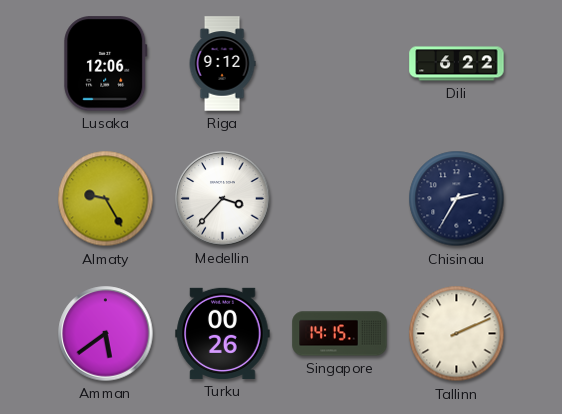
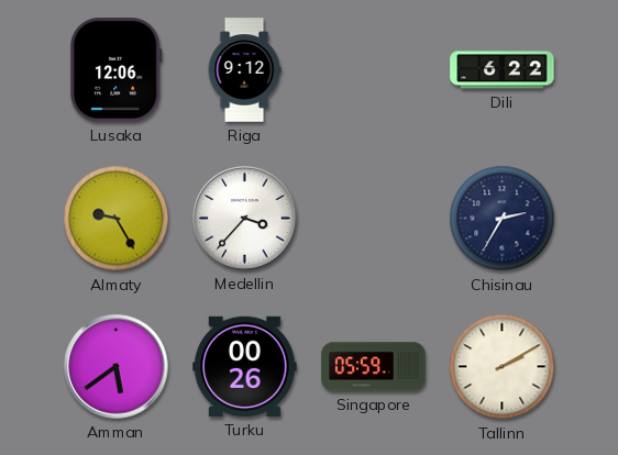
Singapore: 14:15 -> 05:59
Tallinn: 2:11 -> 2:10
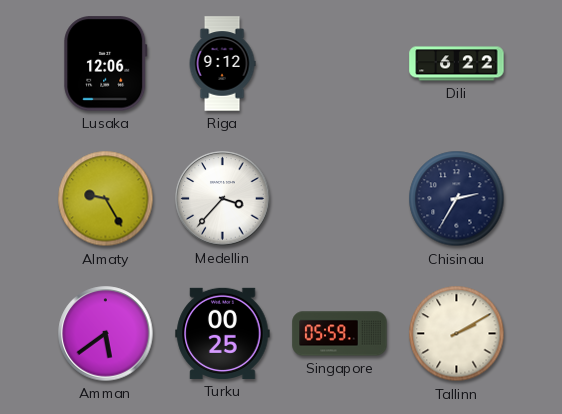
Turku: 00:26 -> 00:25
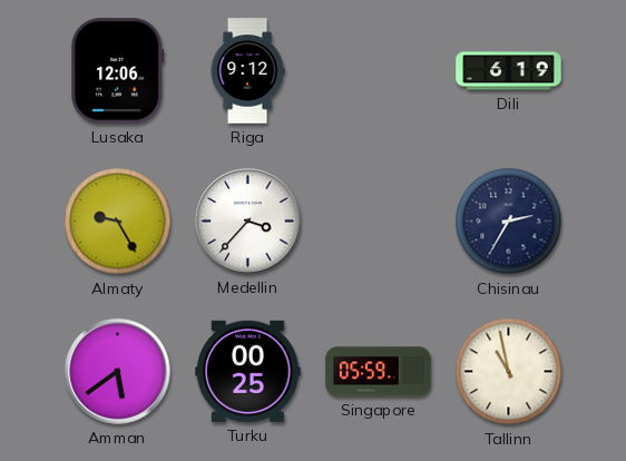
Dili: 6:22 -> 6:19
Tallinn: 2:10 -> 10:58
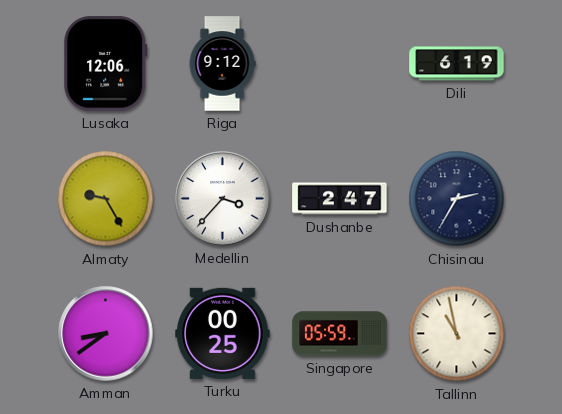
Dushanbe: none -> 2:47
Amman: 5:39 -> 8:39
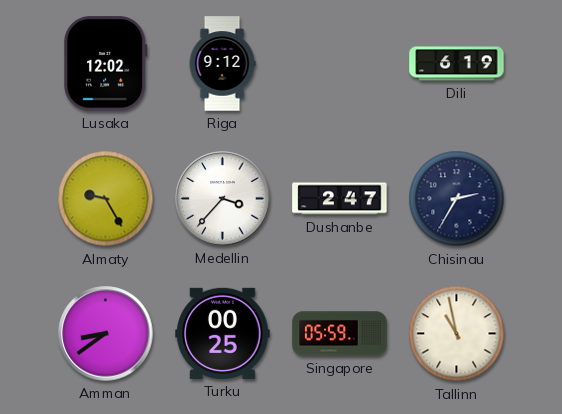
Lusaka: 12:06 -> 12:02
